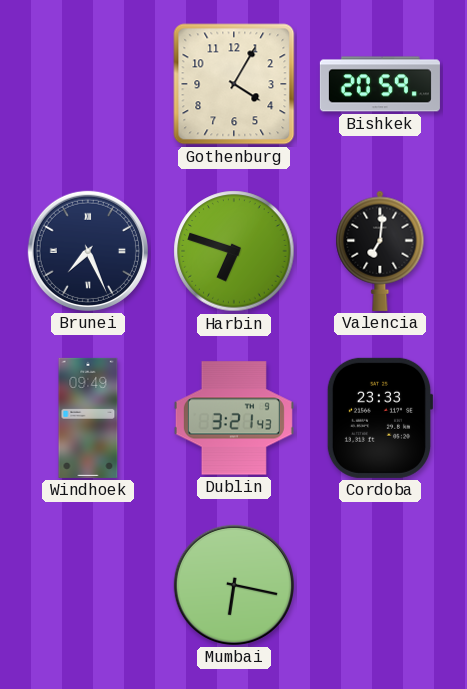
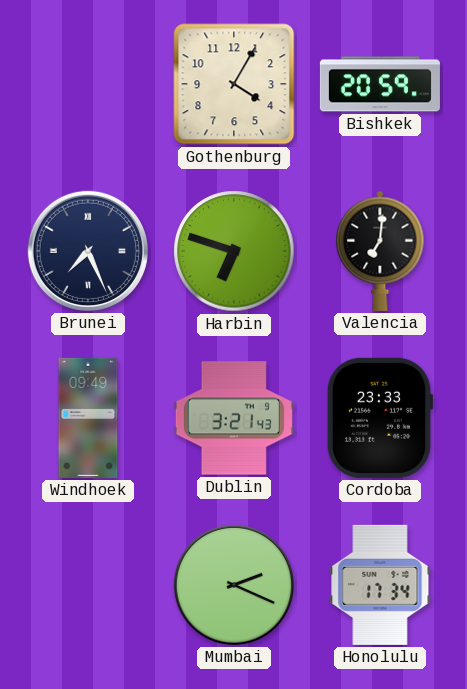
Mumbai: 6:17 -> 2:19
Honolulu: none -> 17:34
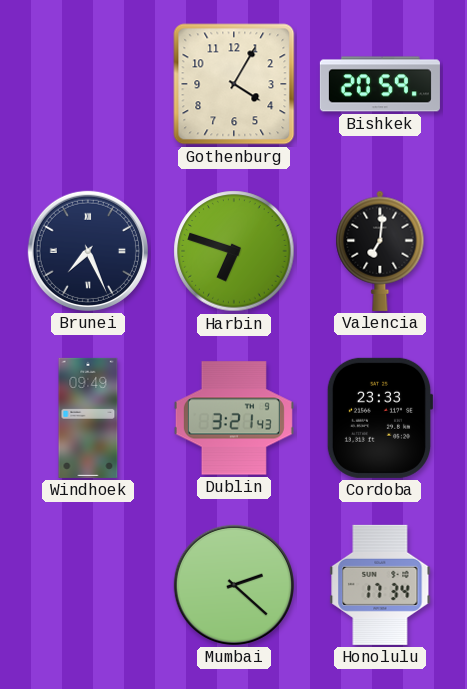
Mumbai: 2:19 -> 2:22
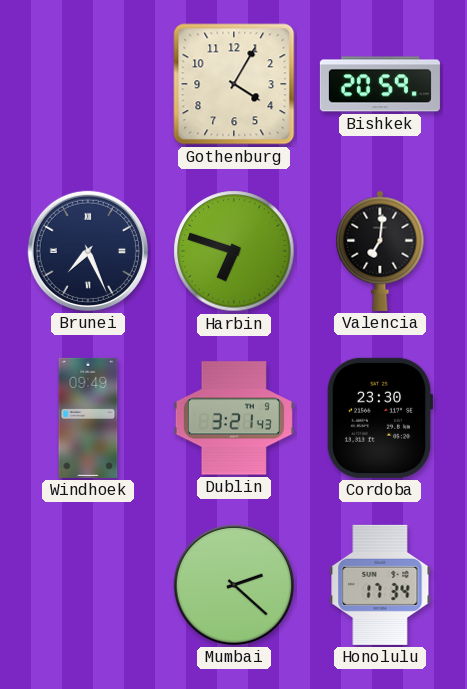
Cordoba: 23:33 -> 23:30
